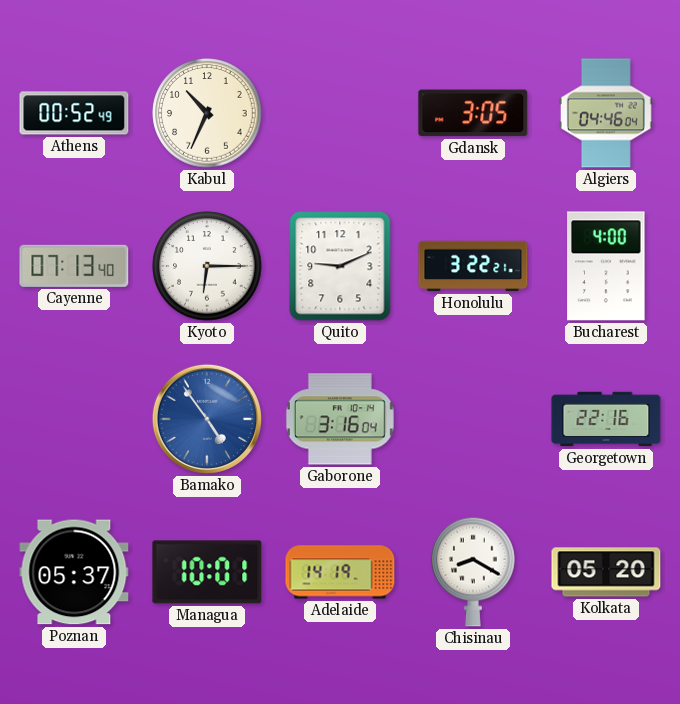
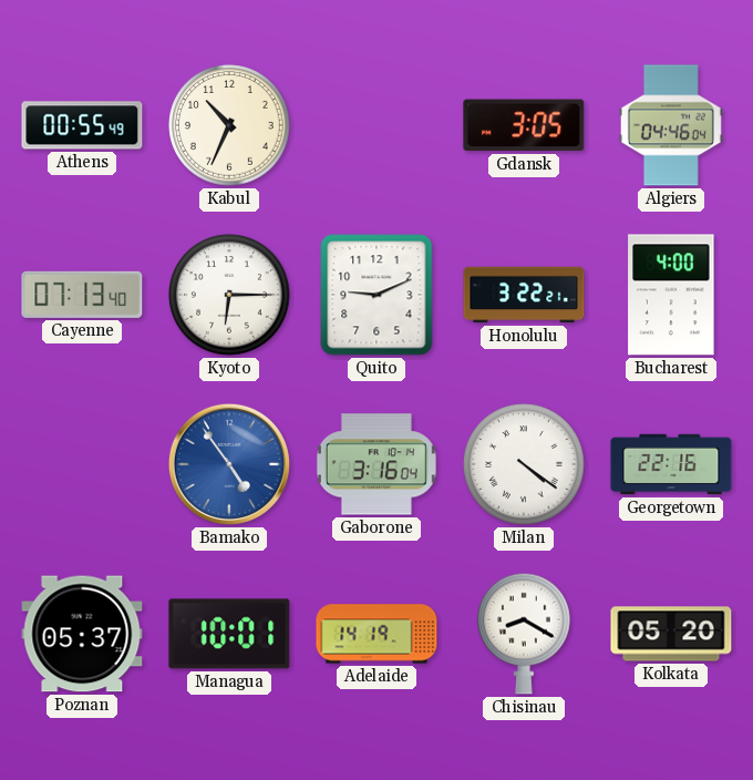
Athens: 00:52 -> 00:55
Milan: none -> 4:21
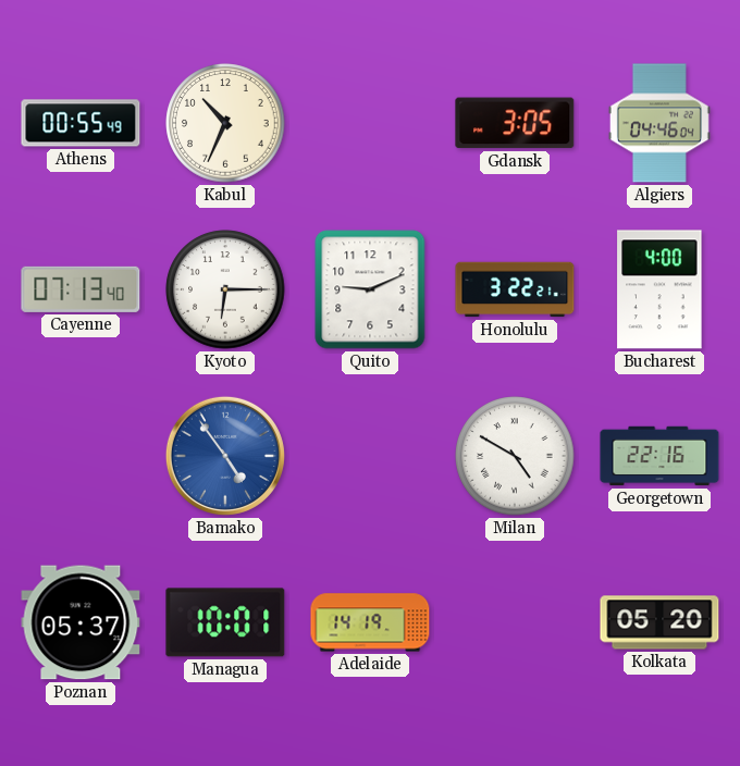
Gaborone: 3:16 -> none
Milan: 4:21 -> 4:50
Chisinau: 8:20 -> none
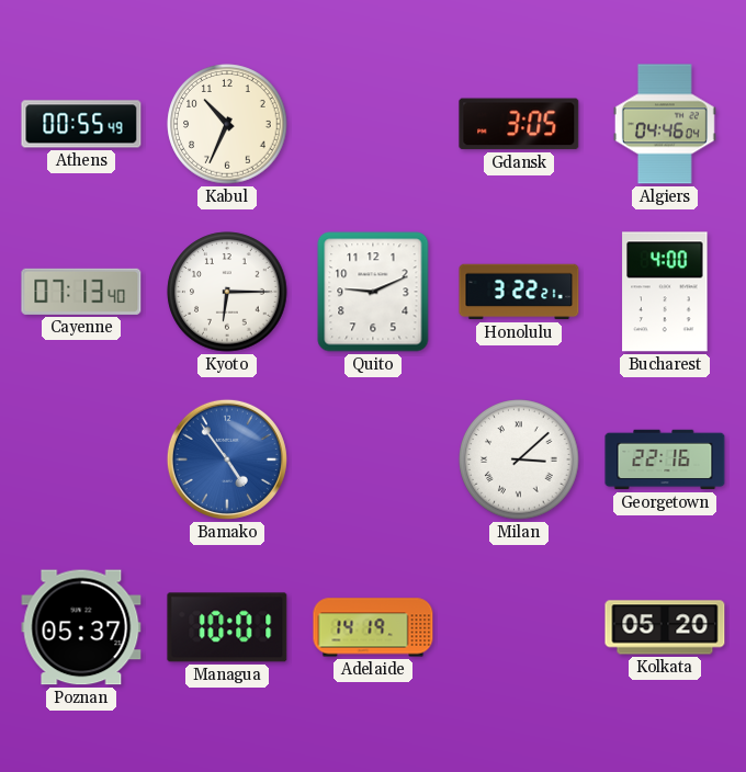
Milan: 4:50 -> 3:08
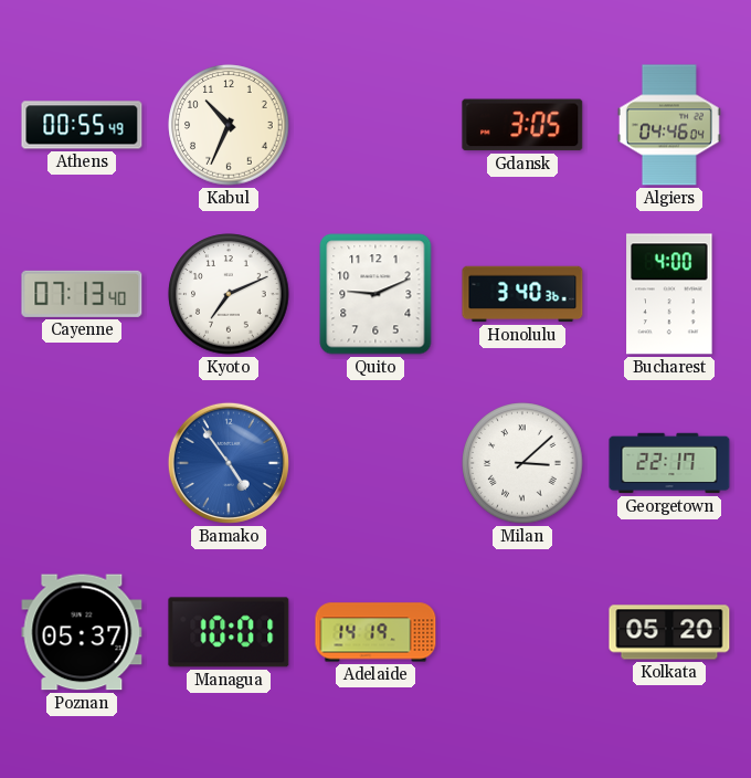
Kyoto: 6:15 -> 7:11
Honolulu: 3:22 -> 3:40
Georgetown: 22:16 -> 22:17
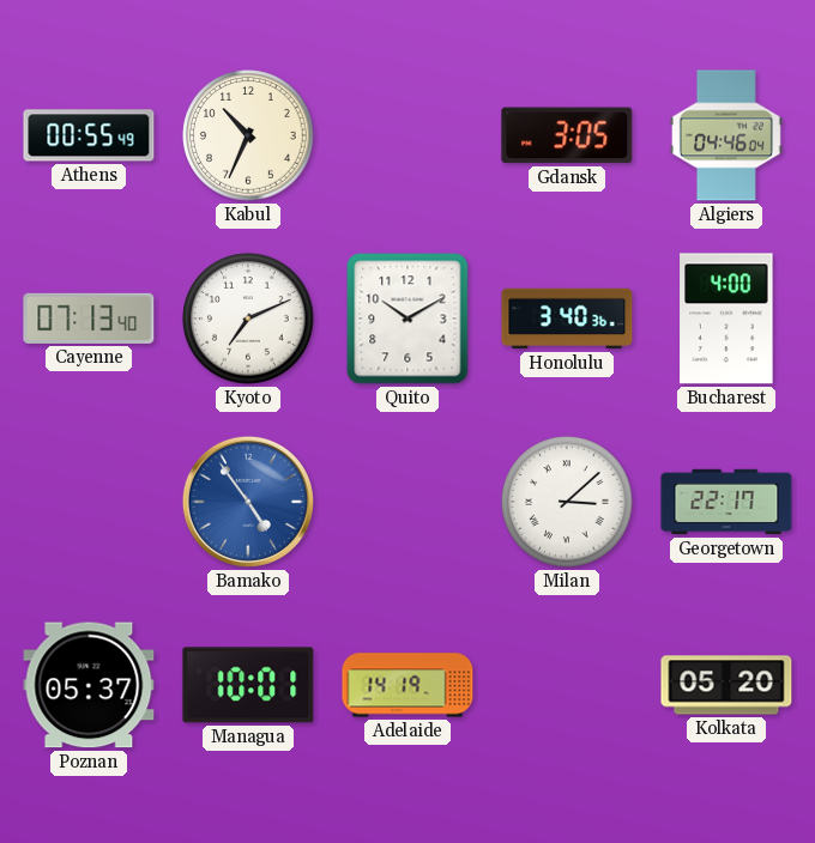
Quito: 9:11 -> 10:10
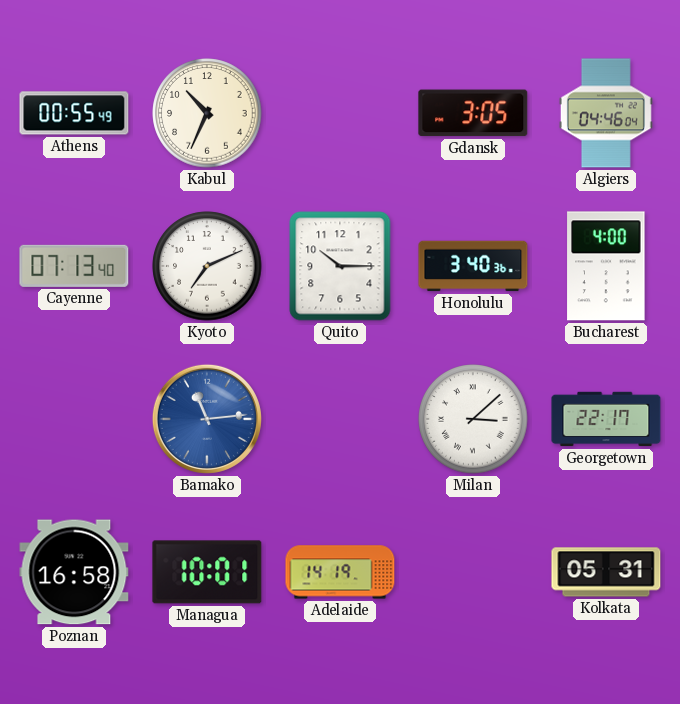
Quito: 10:10 -> 10:15
Bamako: 4:54 -> 11:14
Poznan: 05:37 -> 16:58
Kolkata: 05:20 -> 05:31
